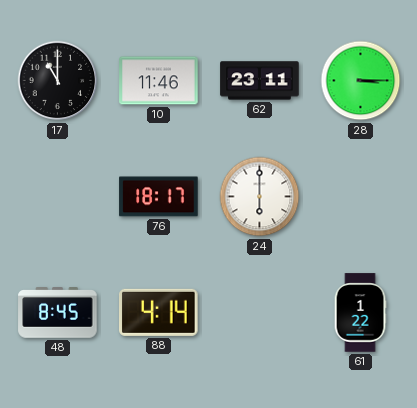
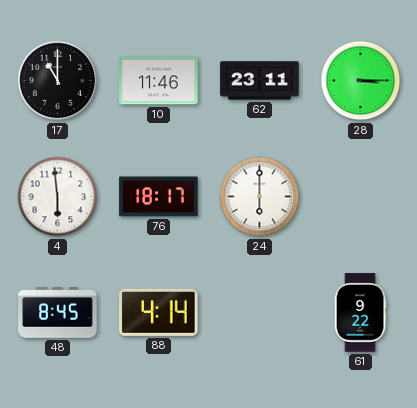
4: none -> 5:59
61: 1:22 -> 9:22
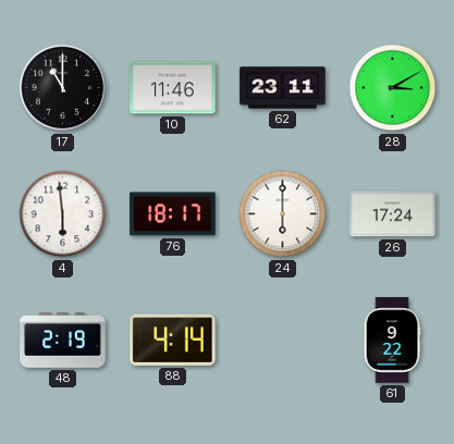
28: 3:15 -> 3:10
26: none -> 17:24
48: 8:45 -> 2:19
